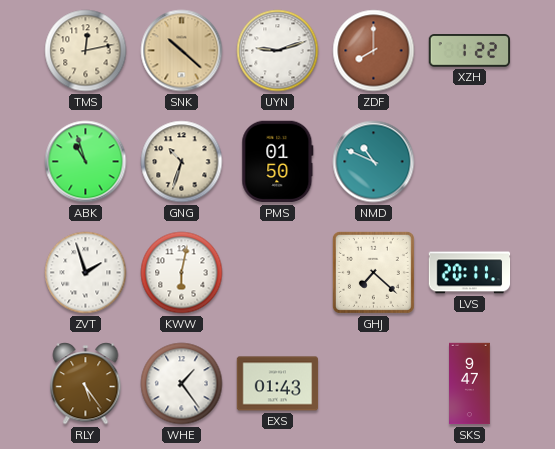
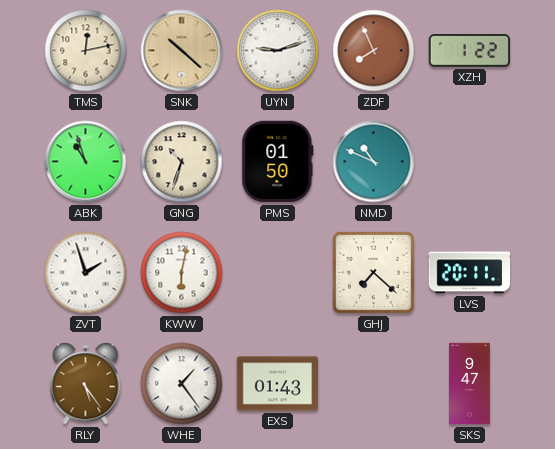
ZDF: 8:00 -> 7:56
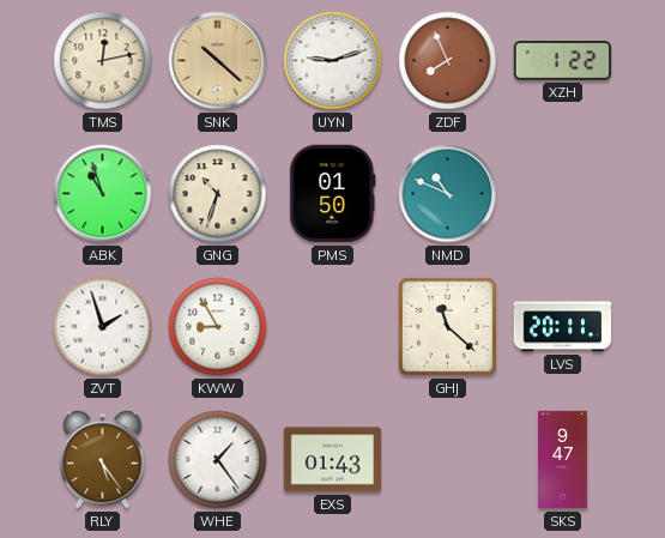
KWW: 6:02 -> 8:55
GHJ: 7:22 -> 11:22
